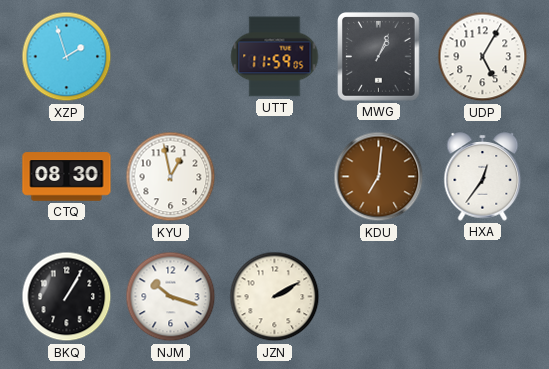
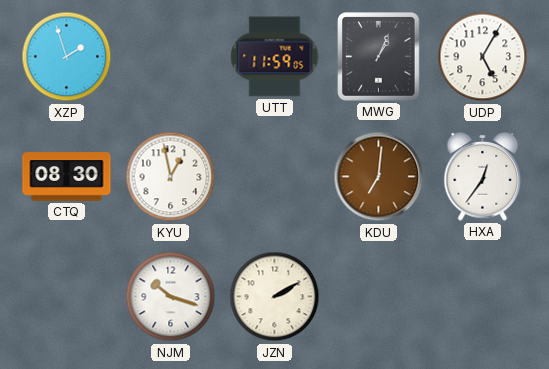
BKQ: 1:05 -> none
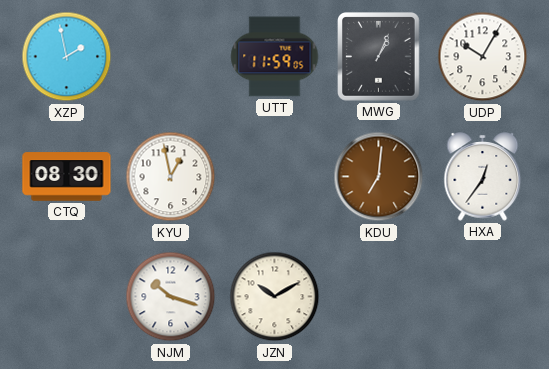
XZP: 1:57 -> 1:58
UDP: 5:05 -> 10:05
JZN: 2:10 -> 10:10
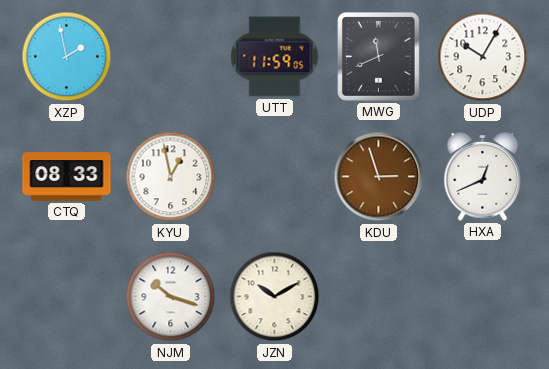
MWG: 1:04 -> 11:41
CTQ: 08:30 -> 08:33
KDU: 7:01 -> 2:57
HXA: 12:36 -> 12:41
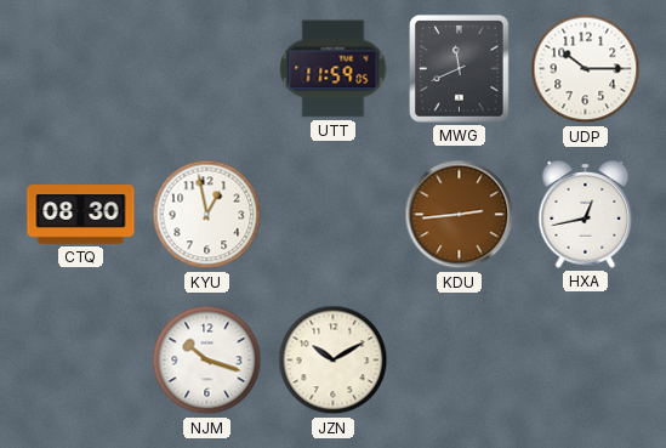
XZP: 1:58 -> none
UDP: 10:05 -> 10:15
CTQ: 08:33 -> 08:30
KDU: 2:57 -> 2:44
HXA: 12:41 -> 12:43
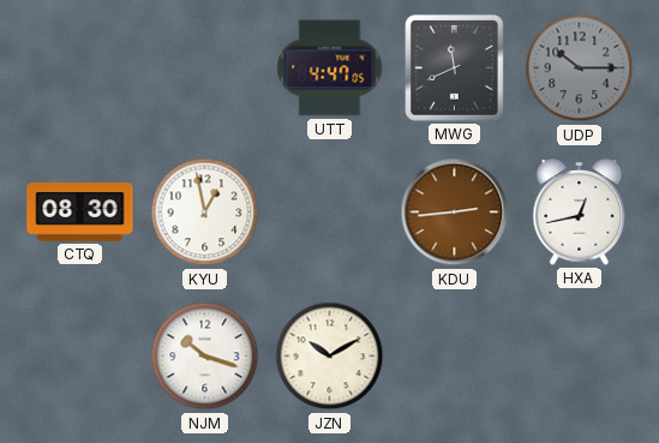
UTT: 11:59 -> 4:47
UDP dial: white -> grey
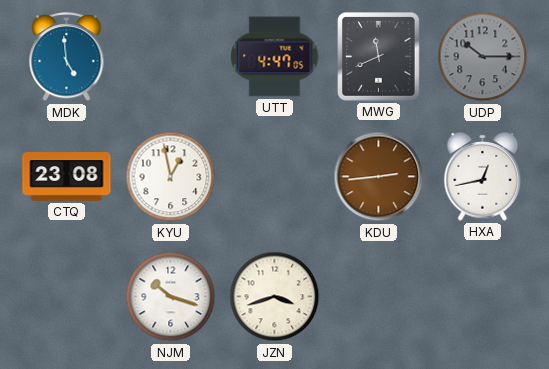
MDK: none -> 4:59
CTQ: 08:30 -> 23:08
JZN: 10:10 -> 3:42
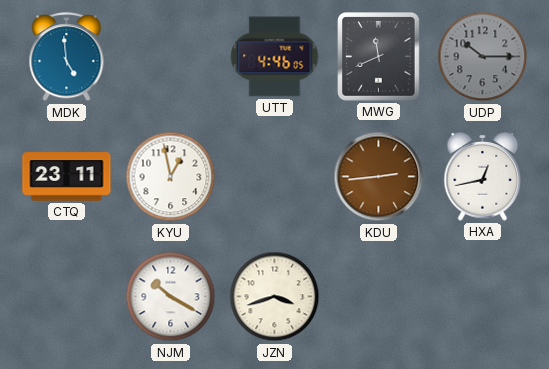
UTT: 4:47 -> 4:46
CTQ: 23:08 -> 23:11
NJM: 10:18 -> 10:20
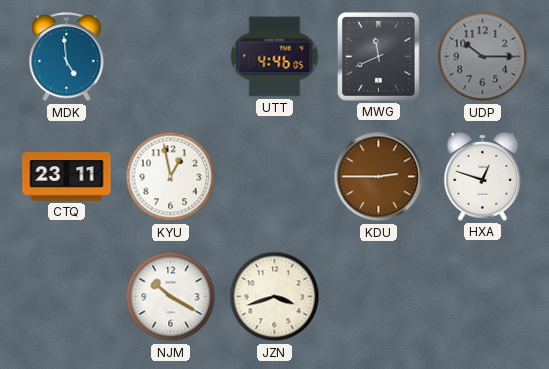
KDU: 2:44 -> 2:45
HXA: 12:43 -> 12:48
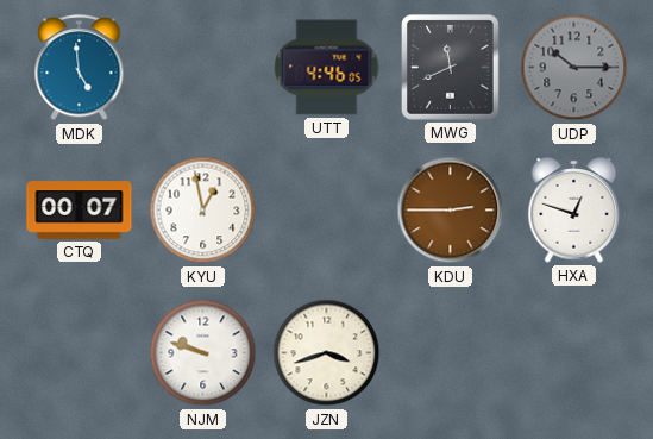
CTQ: 23:11 -> 00:07
NJM: 10:20 -> 9:48
